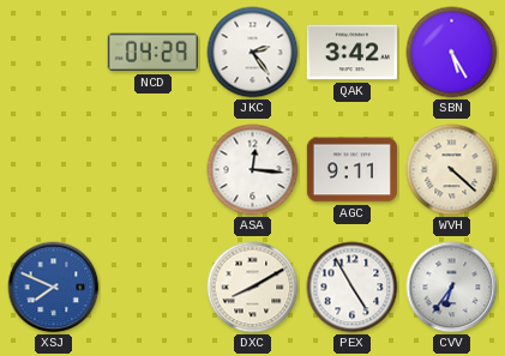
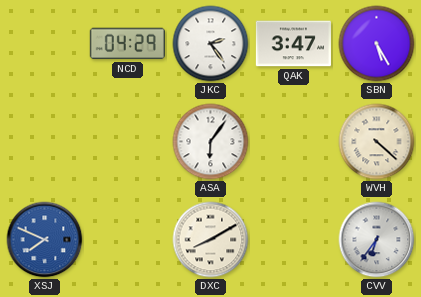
QAK: 3:42 -> 3:47
ASA: 12:16 -> 6:06
AGC: 9:11 -> none
PEX: 4:55 -> none
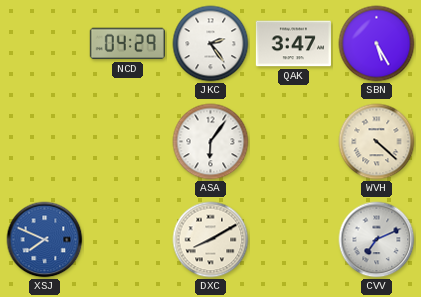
CVV: 6:36 -> 7:11
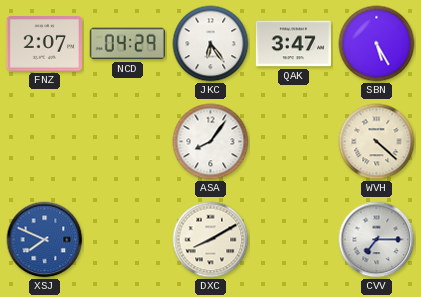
FNZ: none -> 2:07
JKC: 2:24 -> 6:24
ASA: 6:06 -> 8:06
CVV: 7:11 -> 7:15
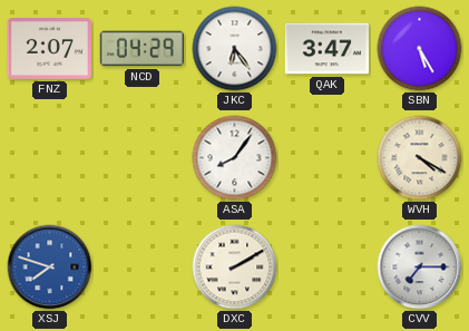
WVH: 4:22 -> 4:20
XSJ: 7:49 -> 7:48
DXC: 8:10 -> 2:10
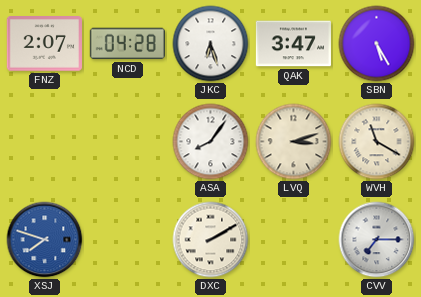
NCD: 04:29 -> 04:28
JKC: 6:24 -> 6:27
LVQ: none -> 3:12
WVH: 4:20 -> 11:20
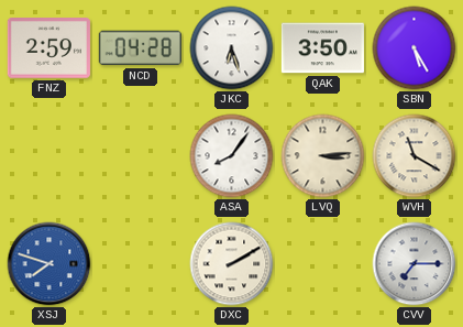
FNZ: 2:07 -> 2:59
QAK: 3:47 -> 3:50
LVQ: 3:12 -> 3:14
